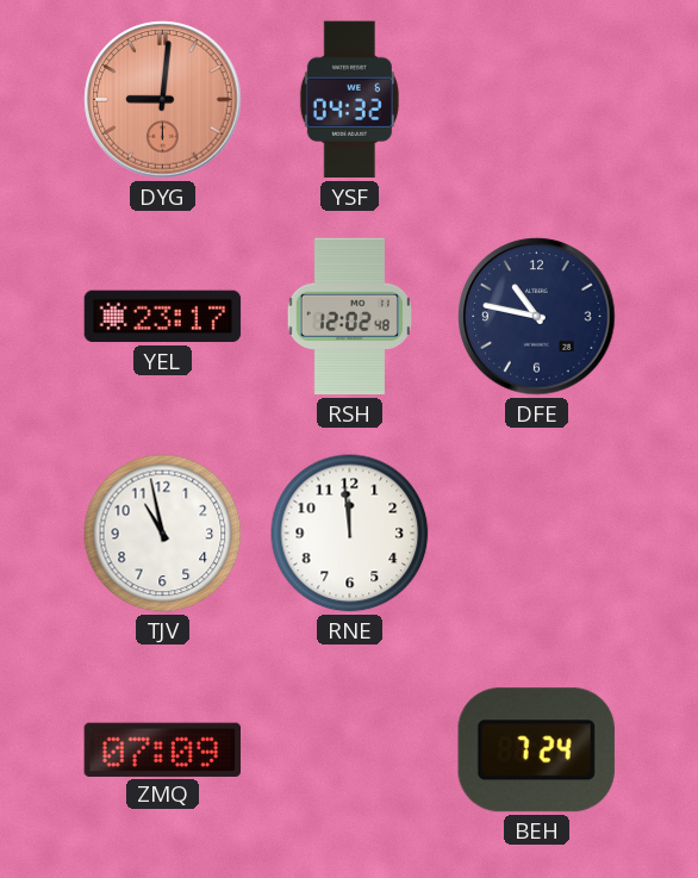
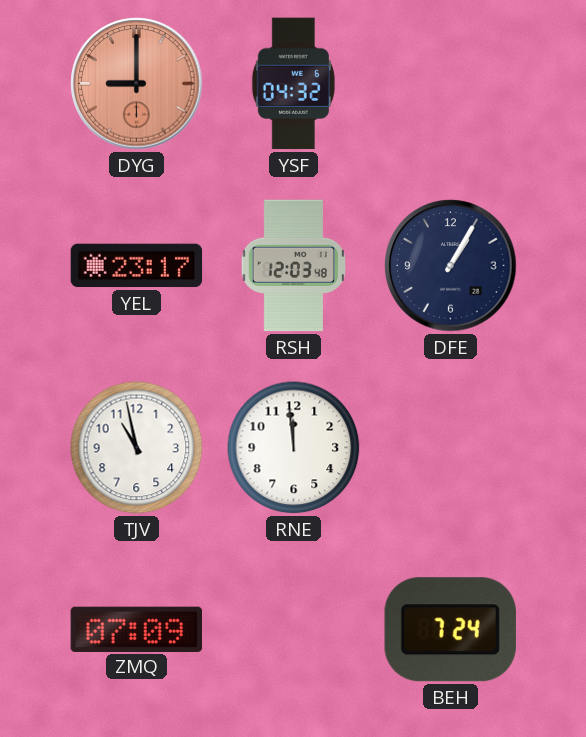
DYG: 9:01 -> 9:00
RSH: 12:02 -> 12:03
DFE: 10:47 -> 1:05
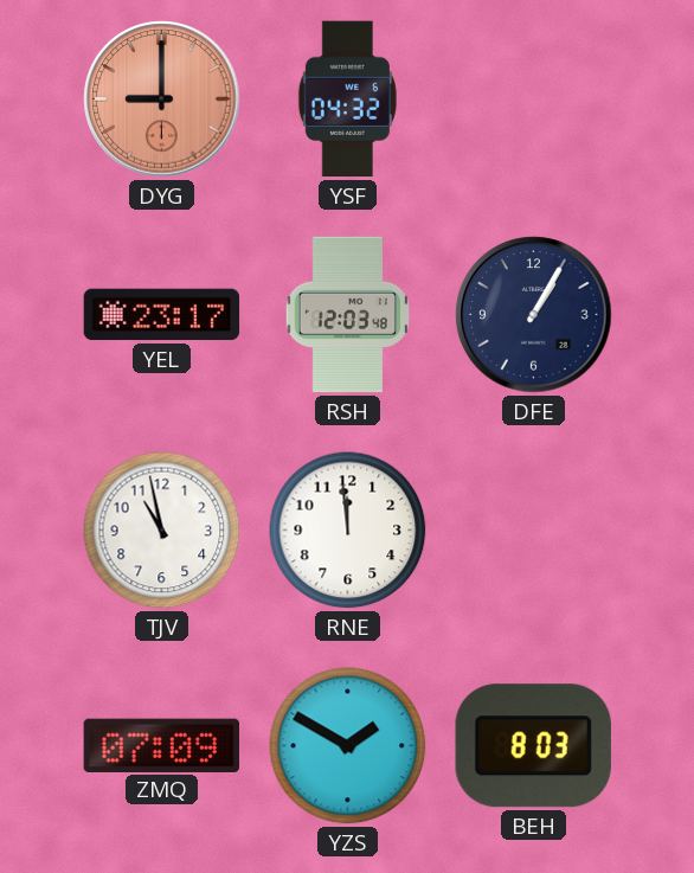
YZS: none -> 1:50
BEH: 7:24 -> 8:03
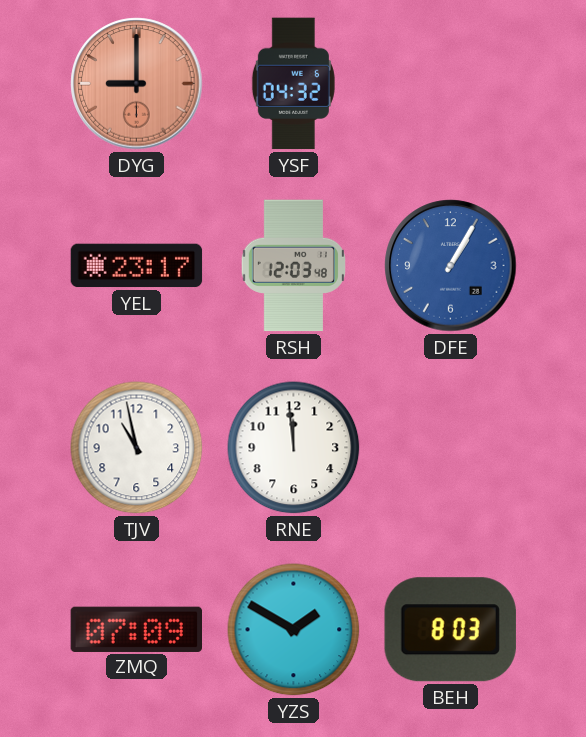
DFE dial: navy -> blue
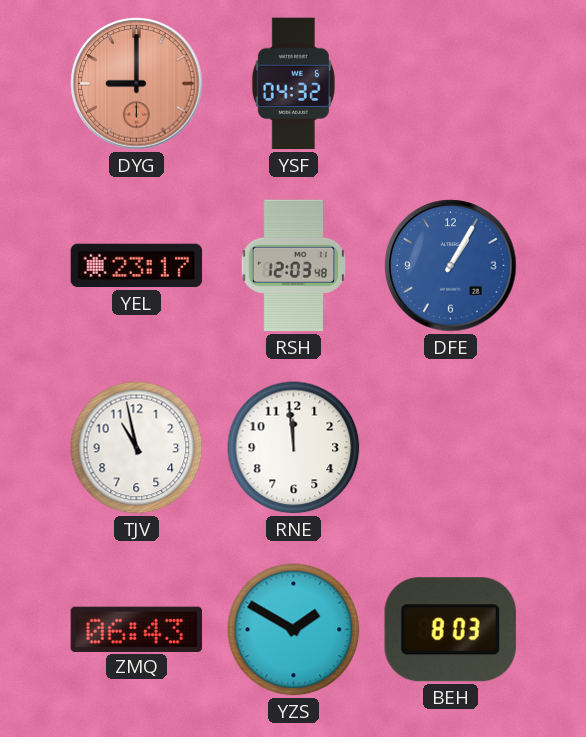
ZMQ: 07:09 -> 06:43
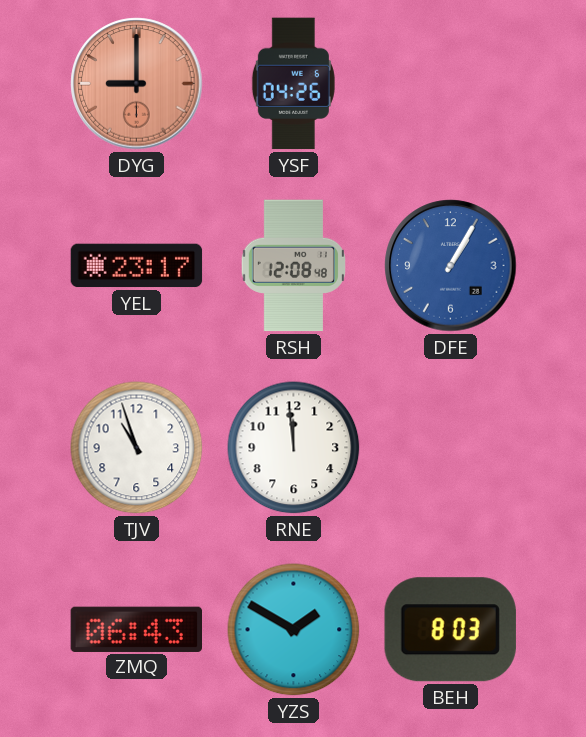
YSF: 04:32 -> 04:26
RSH: 12:03 -> 12:08
TJV: 10:58 -> 10:57
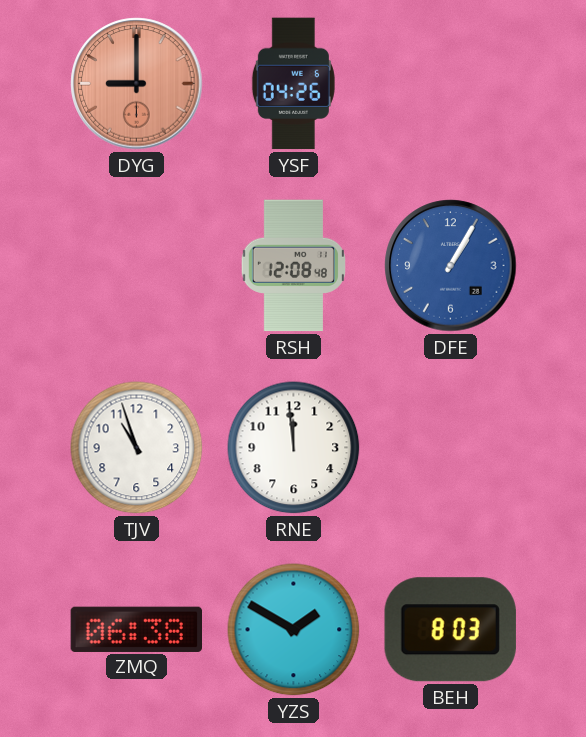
YEL: 23:17 -> none
ZMQ: 06:43 -> 06:38
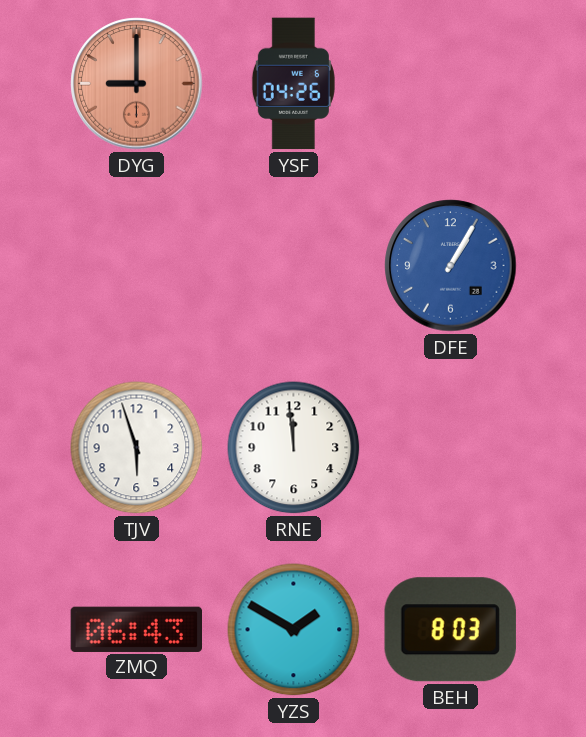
RSH: 12:08 -> none
TJV: 10:57 -> 5:57
ZMQ: 06:38 -> 06:43
